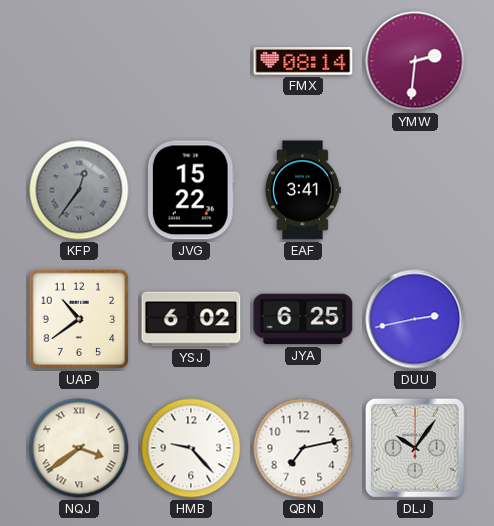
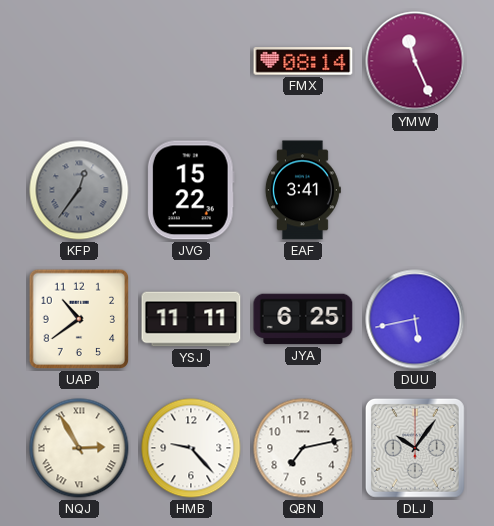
YMW: 2:31 -> 11:26
YSJ: 6:02 -> 11:11
DUU: 2:43 -> 5:43
NQJ: 3:39 -> 2:55
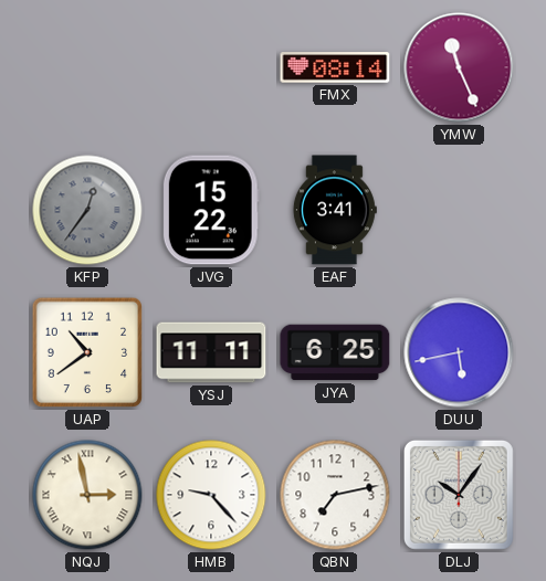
NQJ: 2:55 -> 2:58
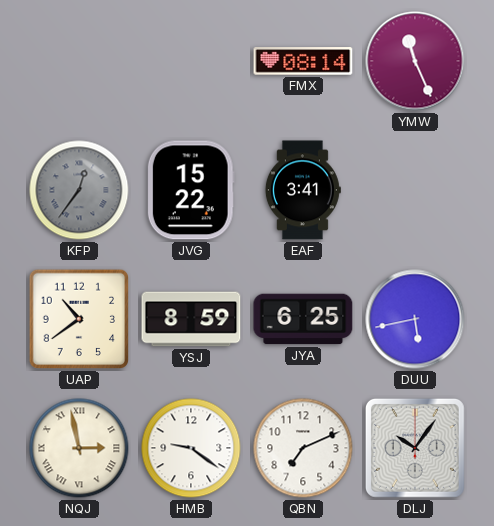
YSJ: 11:11 -> 8:59
HMB: 9:23 -> 9:21
QBN: 7:13 -> 7:11
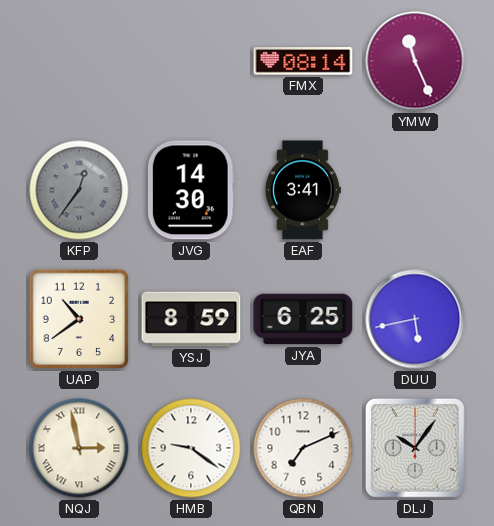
JVG: 15:22 -> 14:30
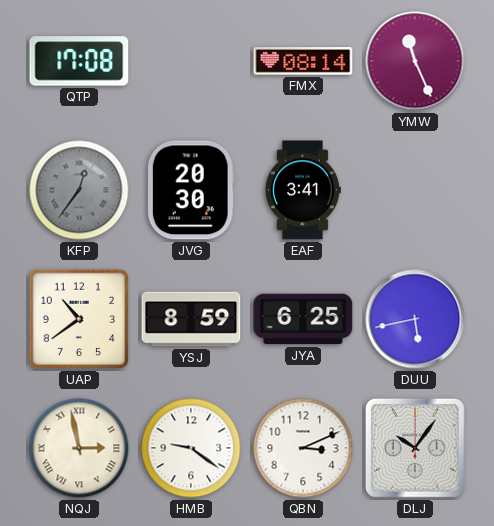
QTP: none -> 17:08
JVG: 14:30 -> 20:30
QBN: 7:11 -> 3:11
